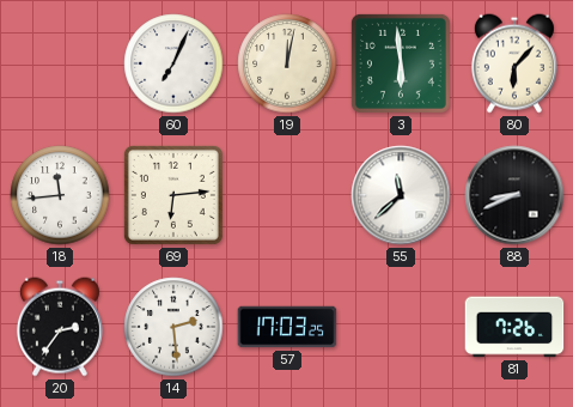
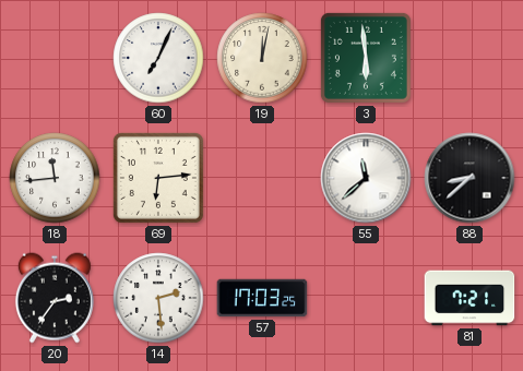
80: 6:07 -> none
88: 8:41 -> 8:38
81: 7:26 -> 7:21
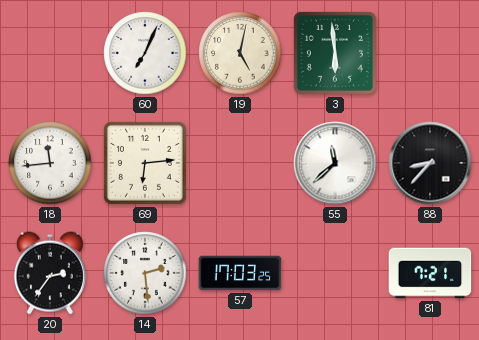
19: 12:02 -> 5:02
88: 8:38 -> 8:37
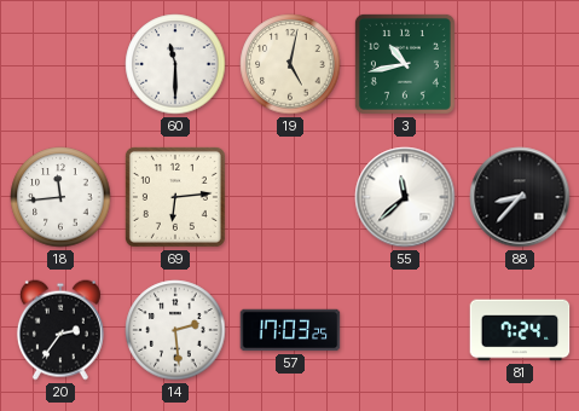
60: 7:04 -> 11:30
3: 5:59 -> 10:43
81: 7:21 -> 7:24
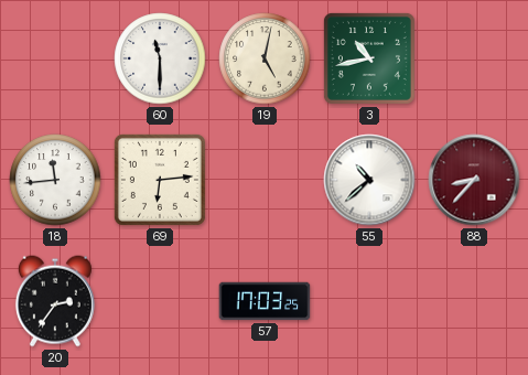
55: 11:38 -> 10:38
88 dial: black -> burgundy
14: 2:29 -> none
81: 7:24 -> none
